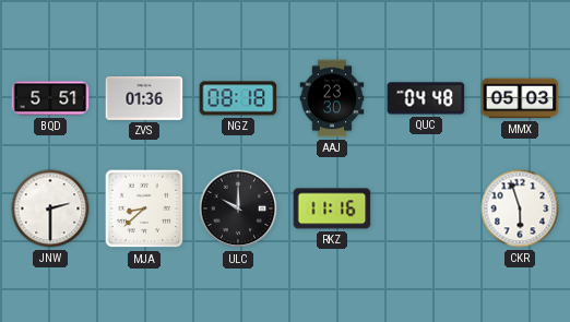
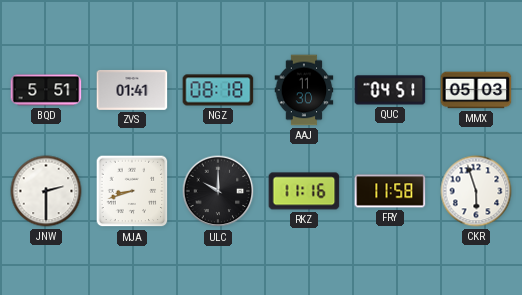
ZVS: 01:36 -> 01:41
AAJ: 23:30 -> 11:30
QUC: 04:48 -> 04:51
MJA: 8:38 -> 8:42
FRY: none -> 11:58
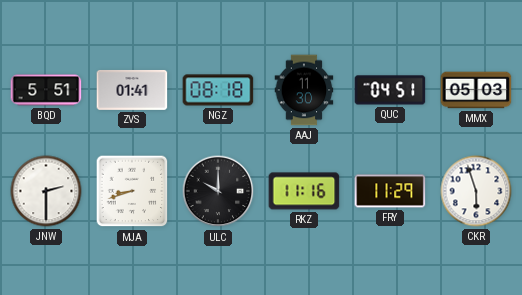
FRY: 11:58 -> 11:29
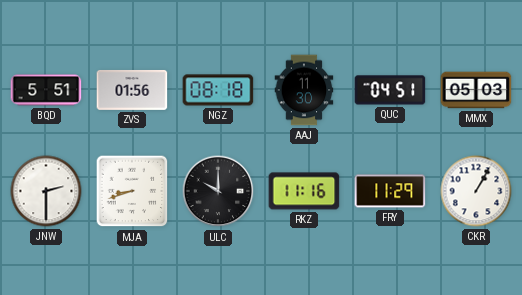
ZVS: 01:41 -> 01:56
CKR: 5:57 -> 1:05
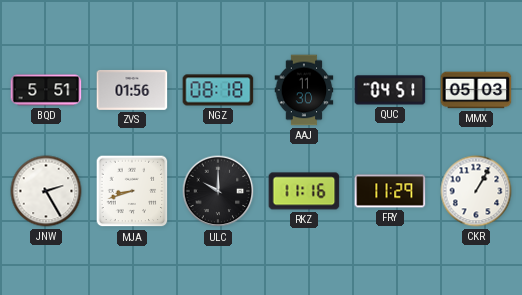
JNW: 2:30 -> 2:25
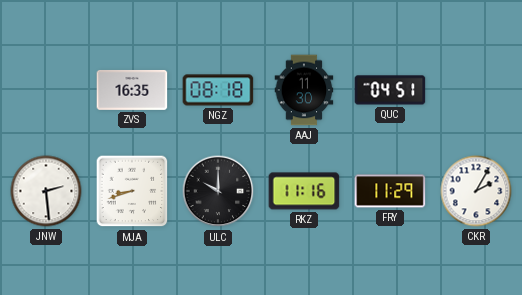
BQD: 5:51 -> none
ZVS: 01:56 -> 16:35
MMX: 05:03 -> none
JNW: 2:25 -> 2:29
CKR: 1:05 -> 2:05
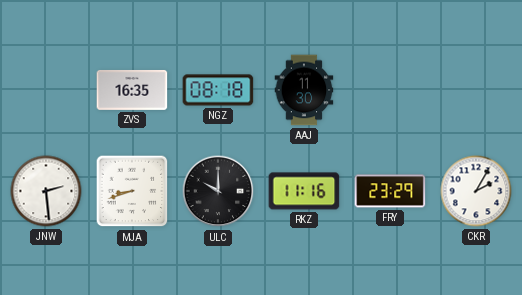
QUC: 04:51 -> none
FRY: 11:29 -> 23:29
